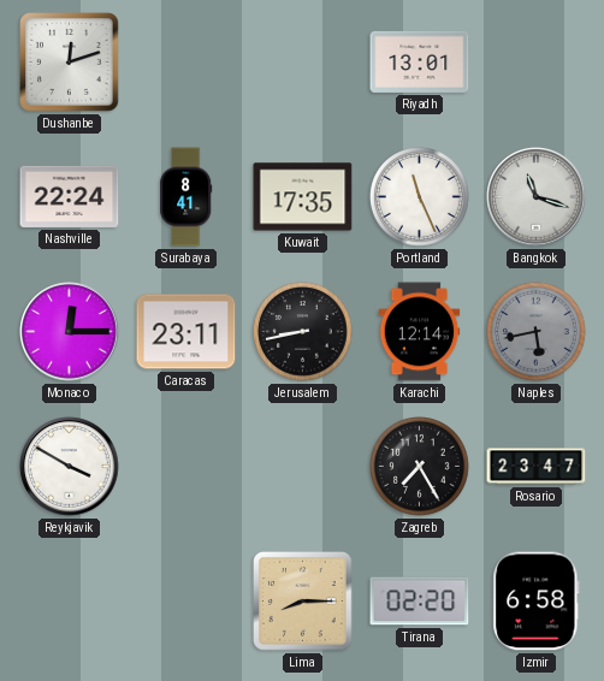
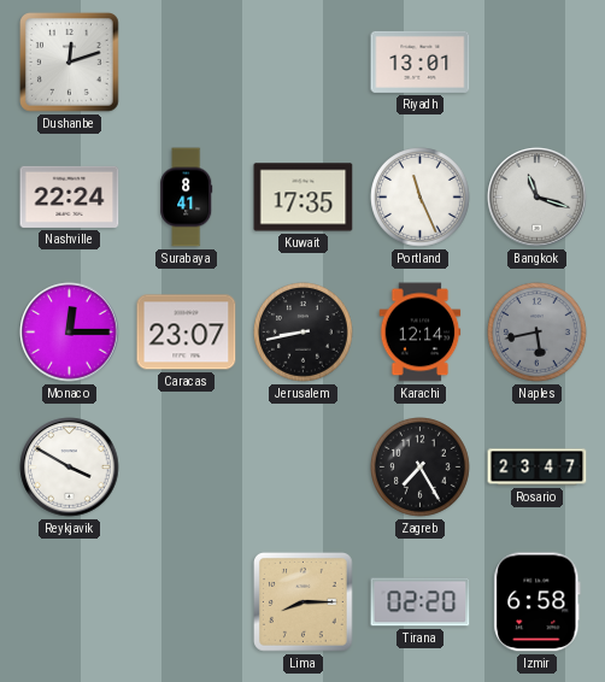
Caracas: 23:11 -> 23:07
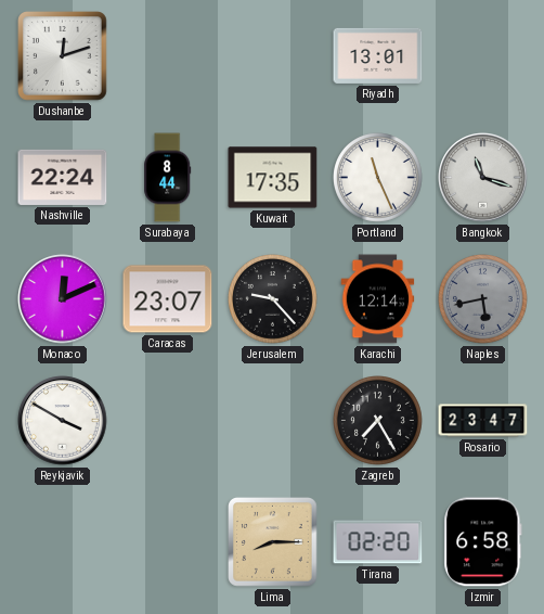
Surabaya: 8:41 -> 8:44
Monaco: 12:15 -> 12:11
Jerusalem: 8:43 -> 9:23
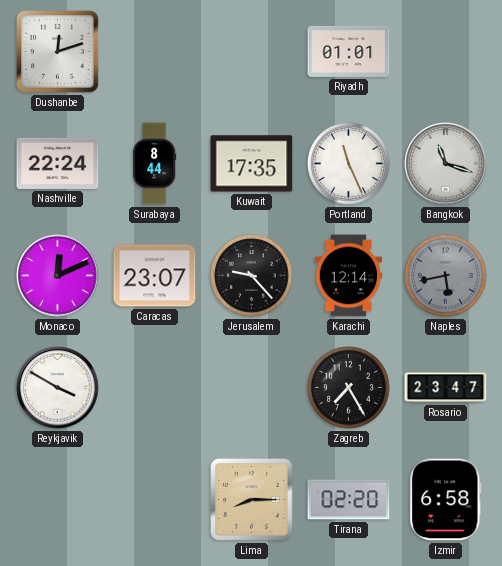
Riyadh: 13:01 -> 01:01
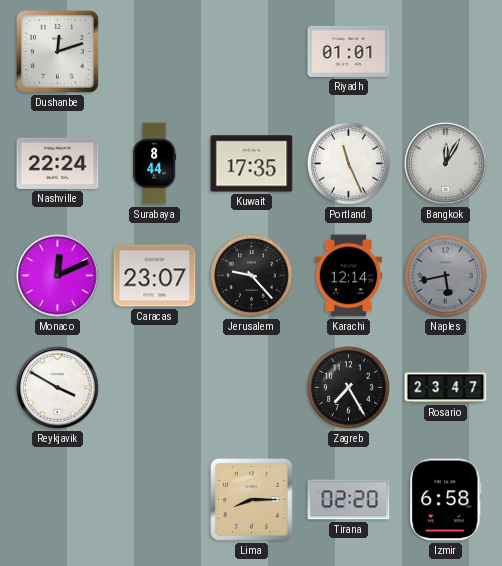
Bangkok: 11:18 -> 12:05
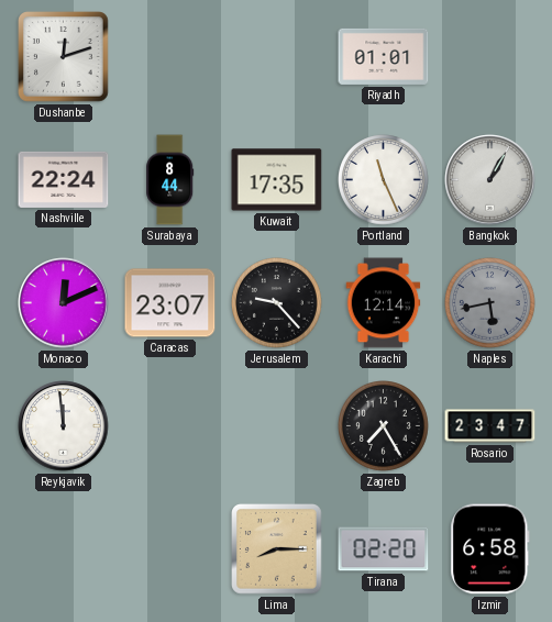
Bangkok: 12:05 -> 1:05
Reykjavik: 3:50 -> 11:59
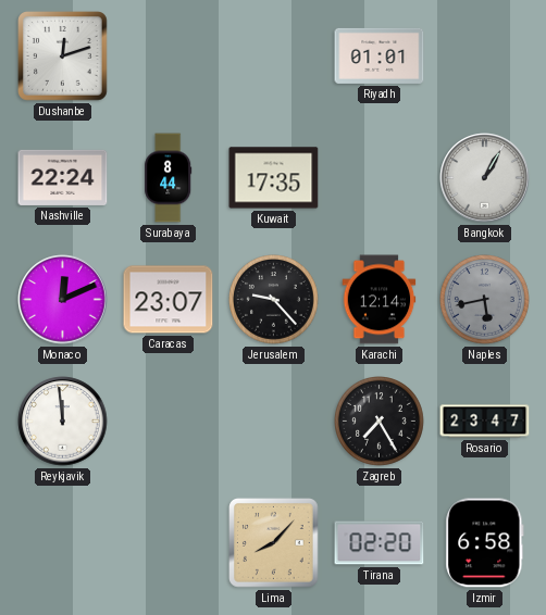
Portland: 11:26 -> none
Lima: 8:15 -> 8:07
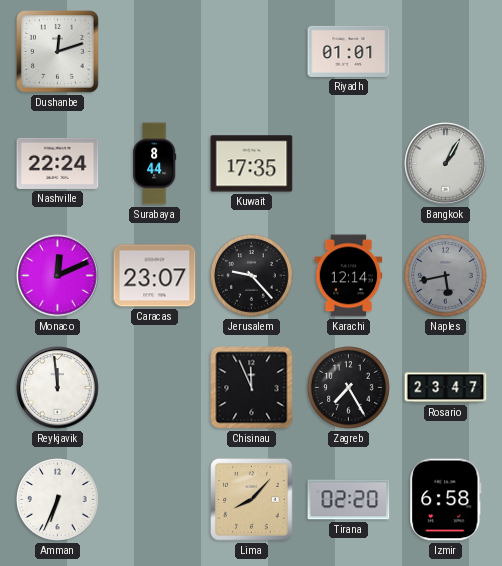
Chisinau: none -> 11:56
Amman: none -> 6:34
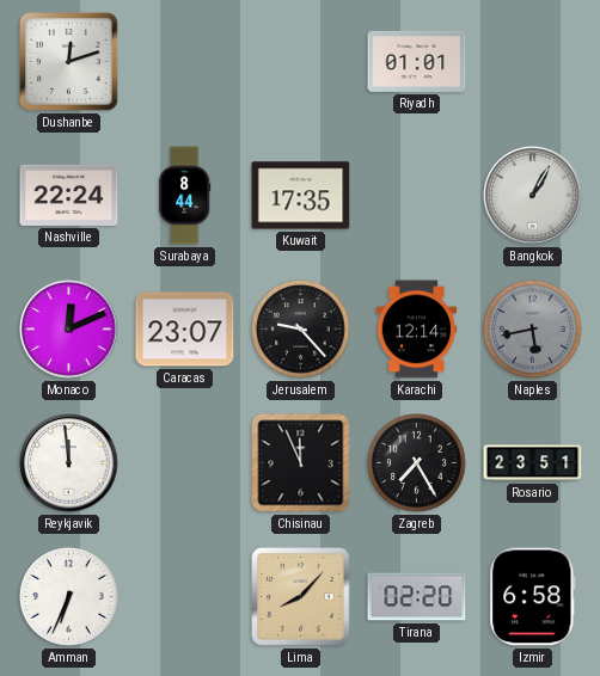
Rosario: 23:47 -> 23:51
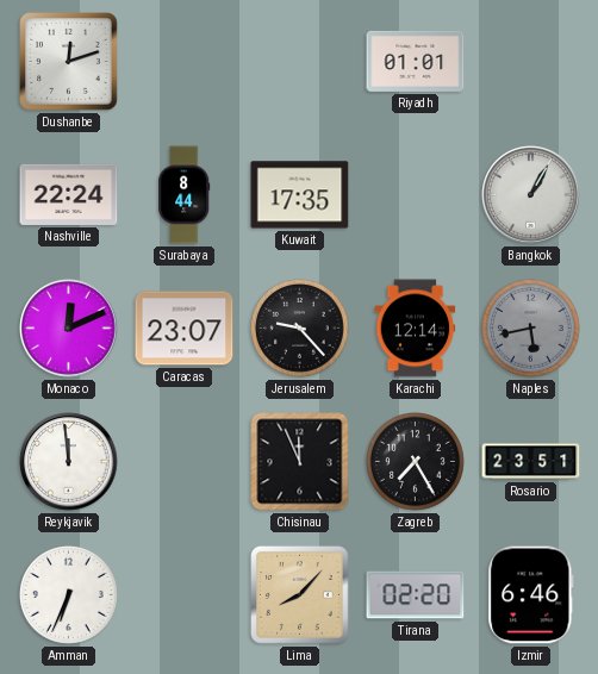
Izmir: 6:58 -> 6:46
